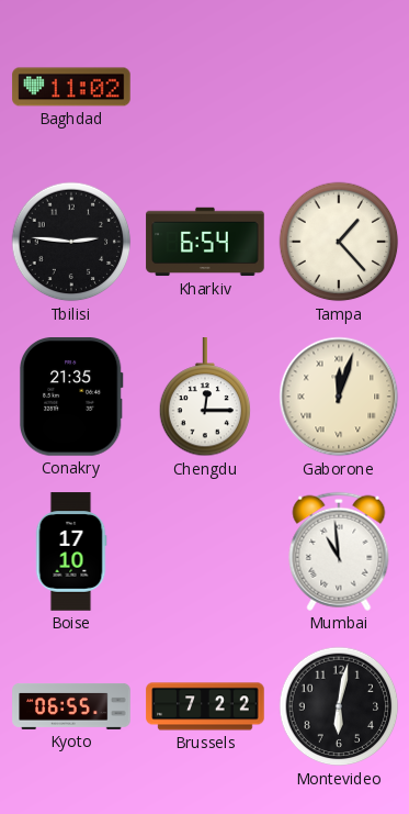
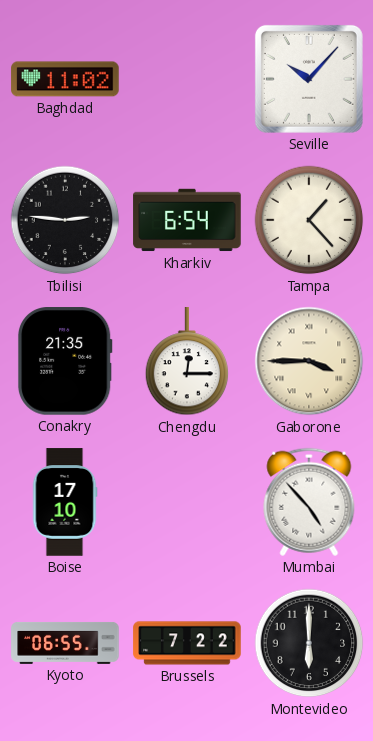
Seville: none -> 10:07
Gaborone: 12:03 -> 3:45
Mumbai: 10:59 -> 4:53
Montevideo: 6:02 -> 6:00
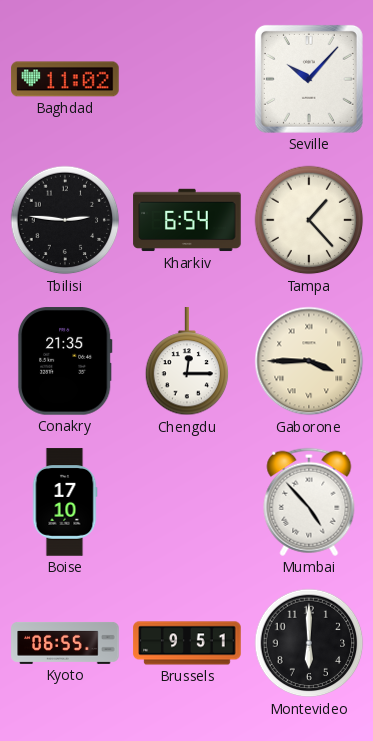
Brussels: 7:22 -> 9:51
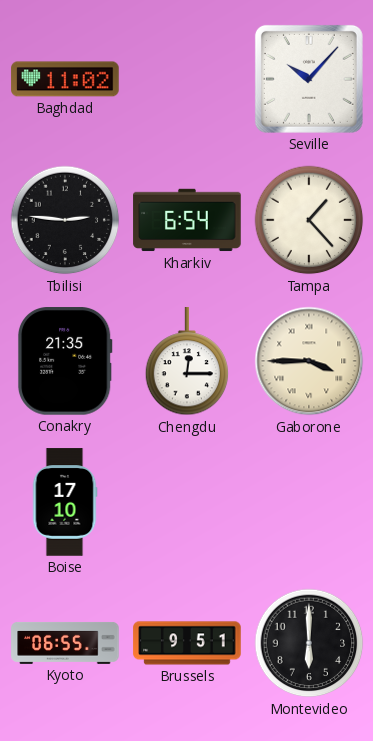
Mumbai: 4:53 -> none
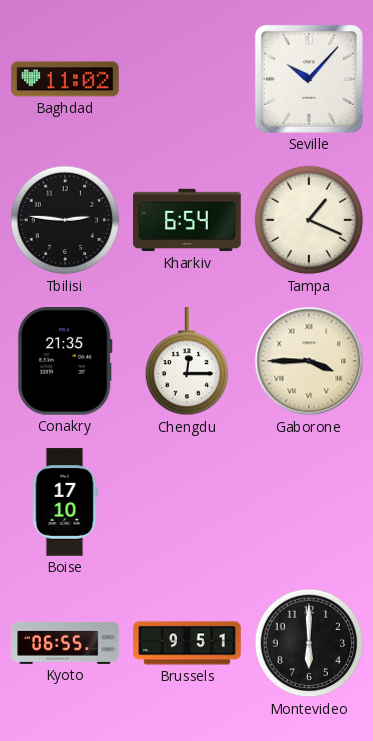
Tampa: 1:23 -> 1:19
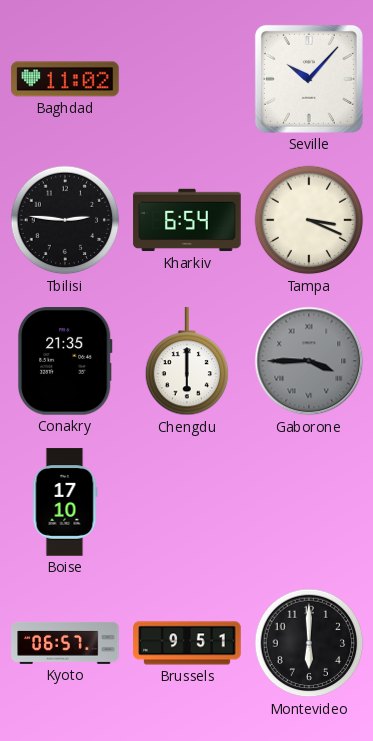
Tampa: 1:19 -> 3:19
Chengdu: 12:15 -> 6:00
Gaborone dial: cream -> grey
Kyoto: 06:55 -> 06:57
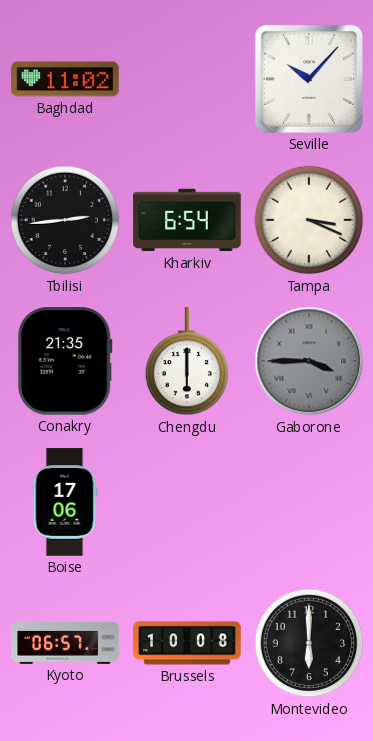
Tbilisi: 2:46 -> 2:44
Boise: 17:10 -> 17:06
Brussels: 9:51 -> 10:08
